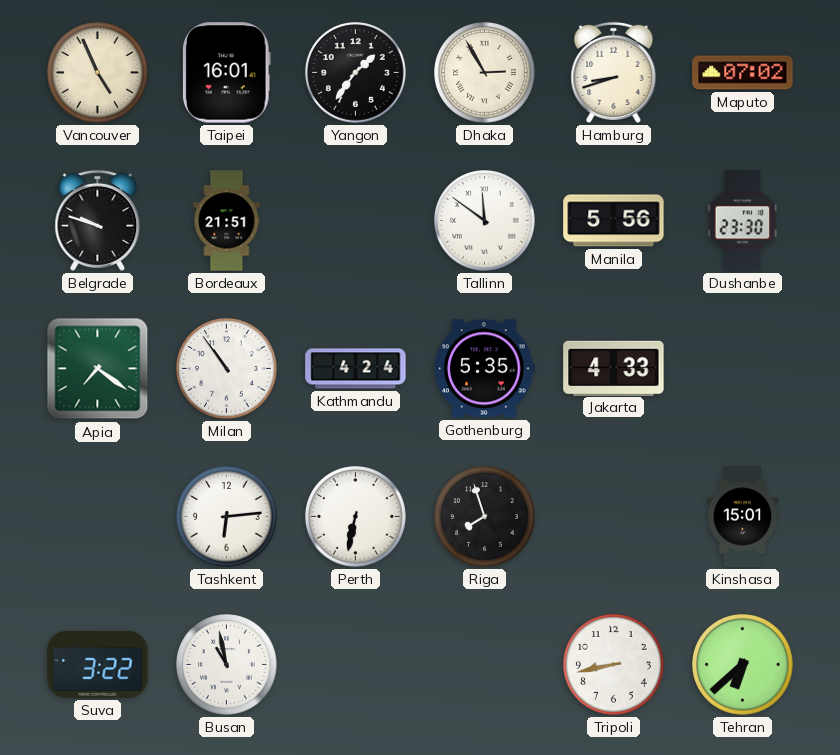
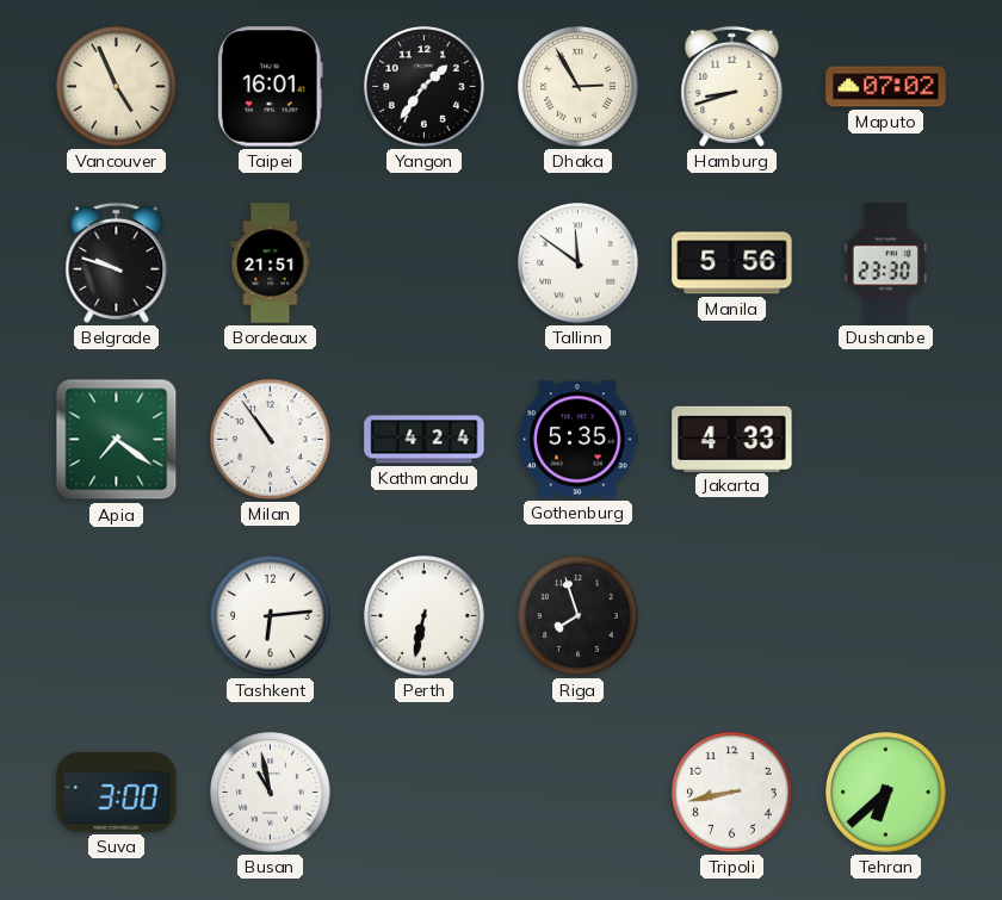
Kinshasa: 15:01 -> none
Suva: 3:22 -> 3:00
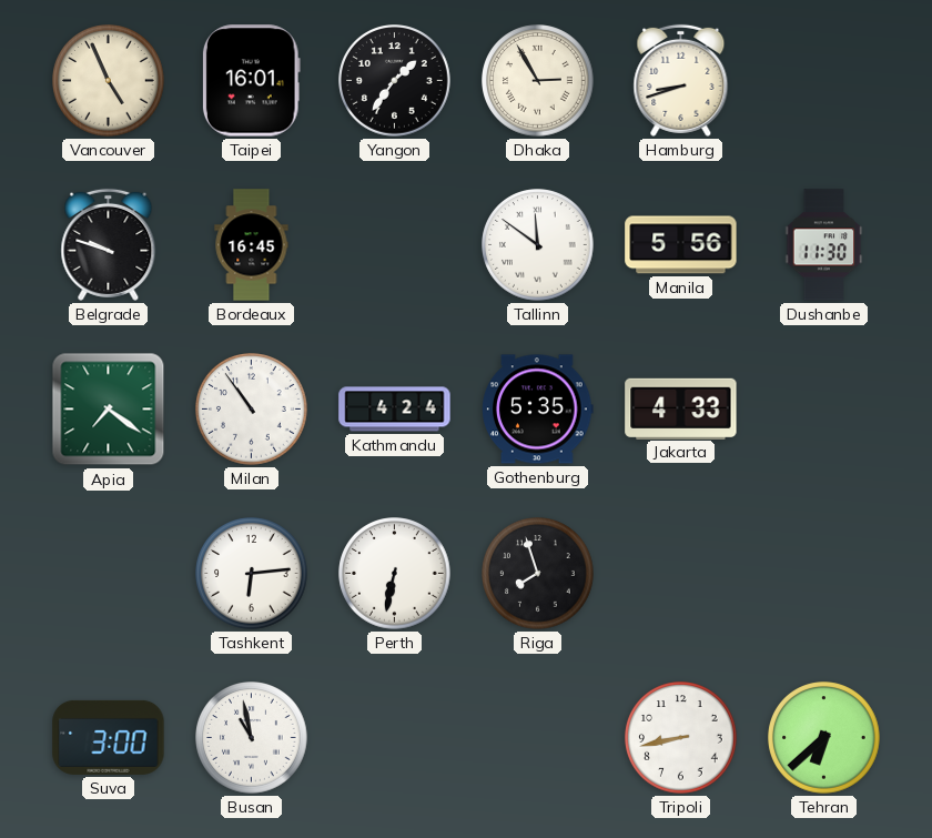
Maputo: 07:02 -> none
Bordeaux: 21:51 -> 16:45
Dushanbe: 23:30 -> 11:30
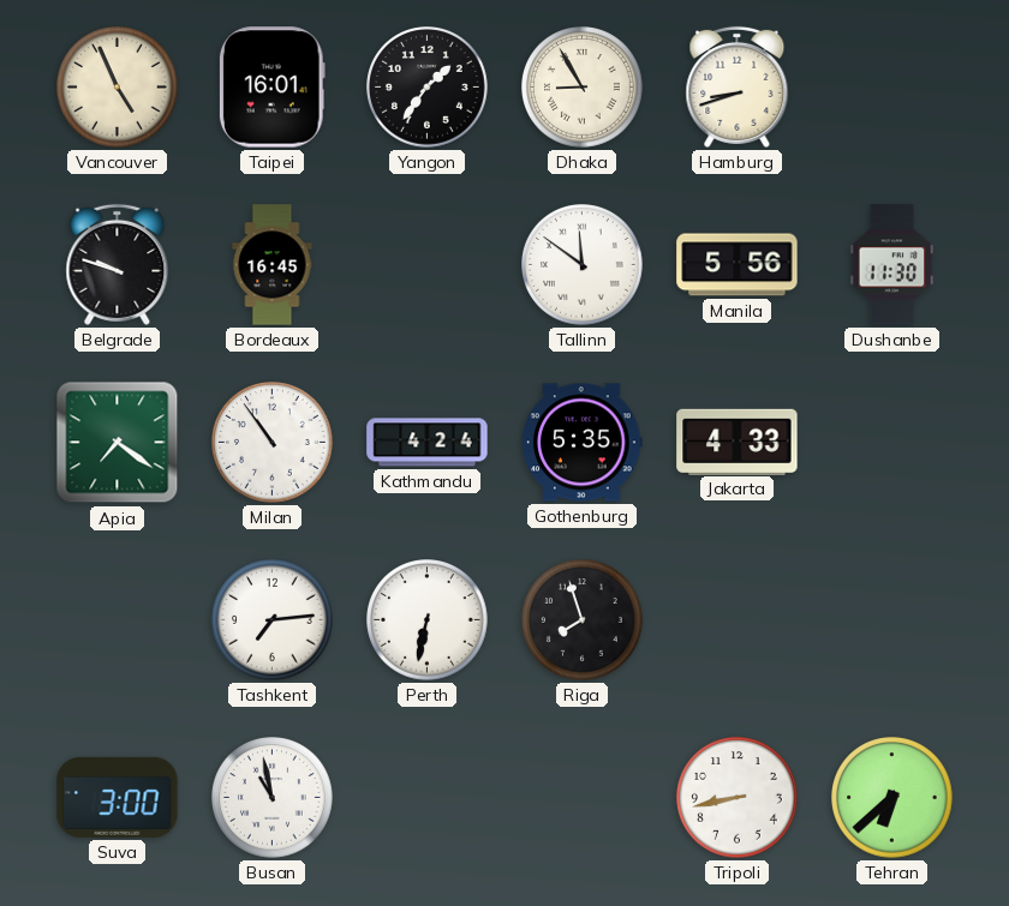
Dhaka: 2:55 -> 8:55
Tashkent: 6:14 -> 7:14
